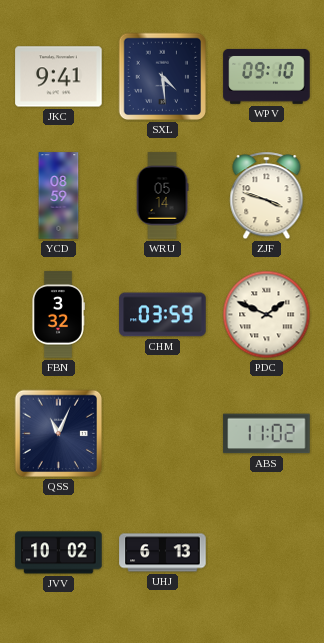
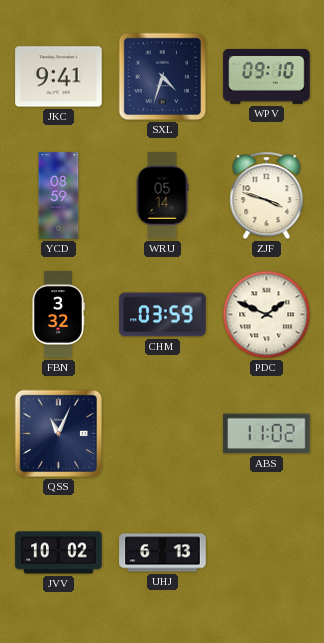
SXL: 4:29 -> 4:33
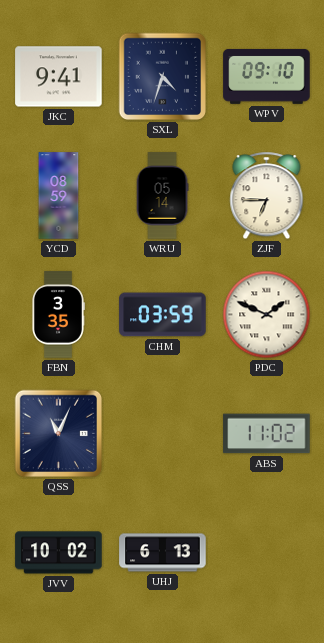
ZJF: 3:48 -> 6:45
FBN: 3:32 -> 3:35
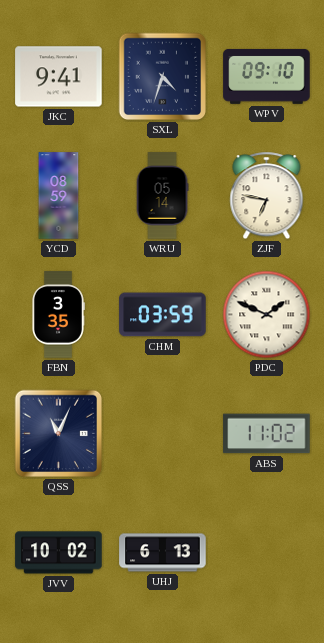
ZJF: 6:45 -> 6:47
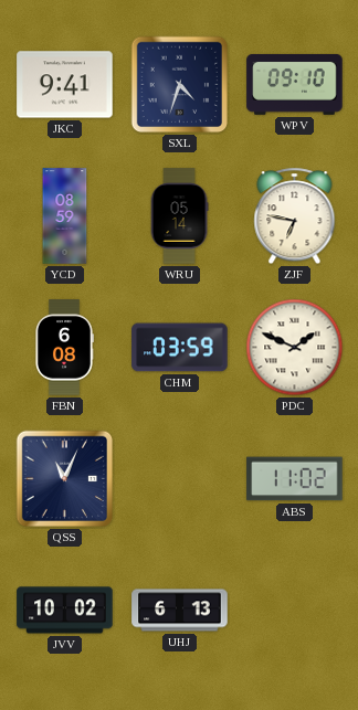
FBN: 3:35 -> 6:08
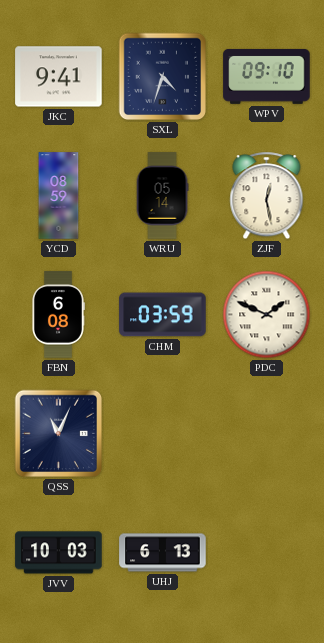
ZJF: 6:47 -> 12:28
ABS: 11:02 -> none
JVV: 10:02 -> 10:03
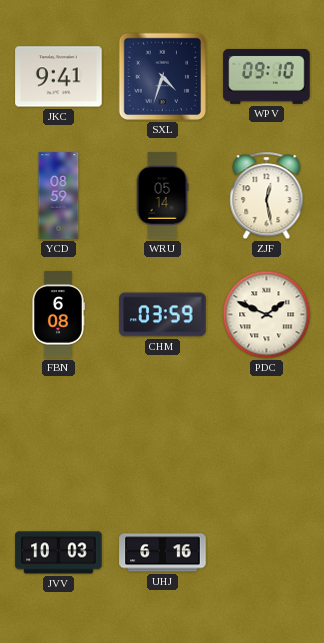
QSS: 11:04 -> none
UHJ: 6:13 -> 6:16
